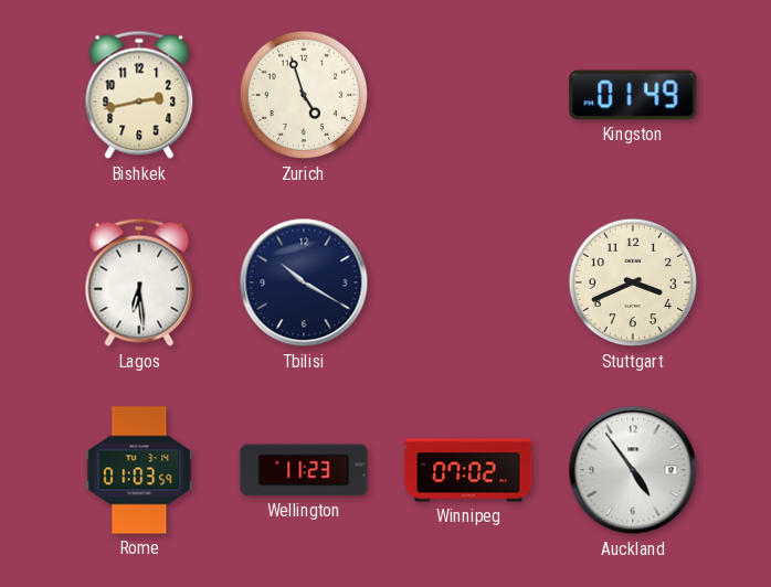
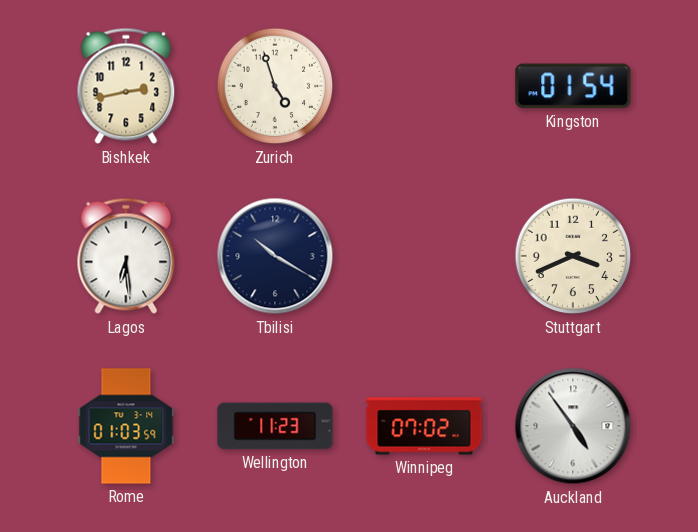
Kingston: 01:49 -> 01:54
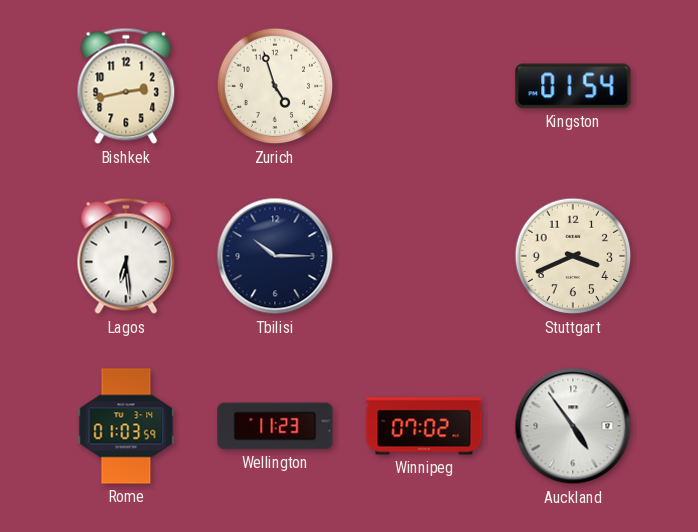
Tbilisi: 10:20 -> 10:15
